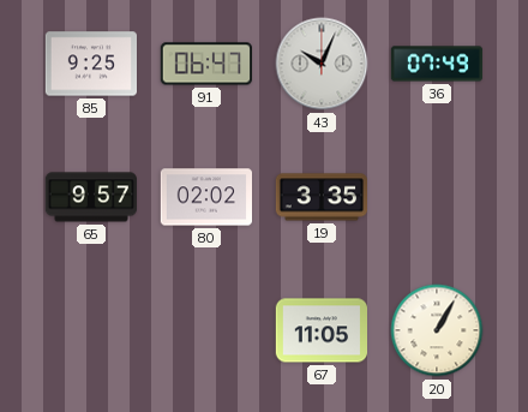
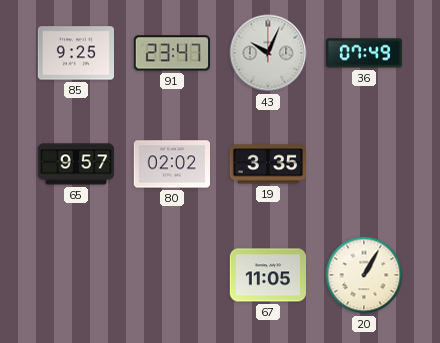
91: 06:47 -> 23:47
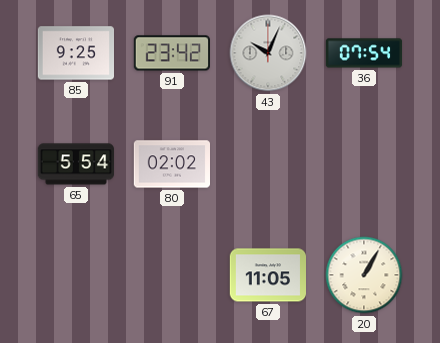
91: 23:47 -> 23:42
36: 07:49 -> 07:54
65: 9:57 -> 5:54
19: 3:35 -> none
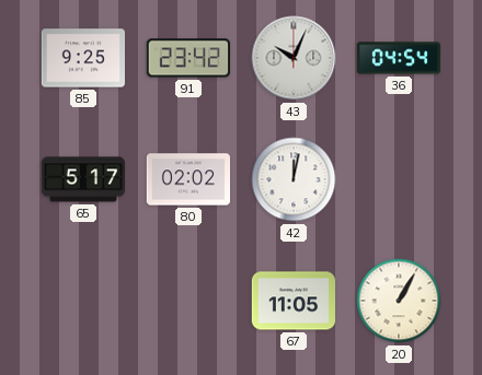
36: 07:54 -> 04:54
65: 5:54 -> 5:17
42: none -> 12:02
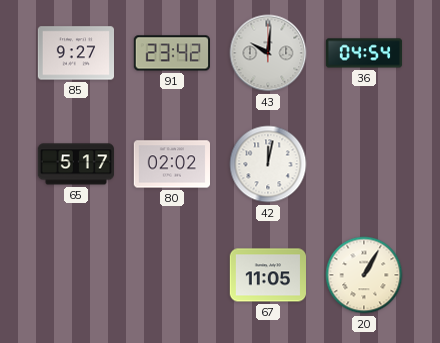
85: 9:25 -> 9:27
43: 10:04 -> 10:01
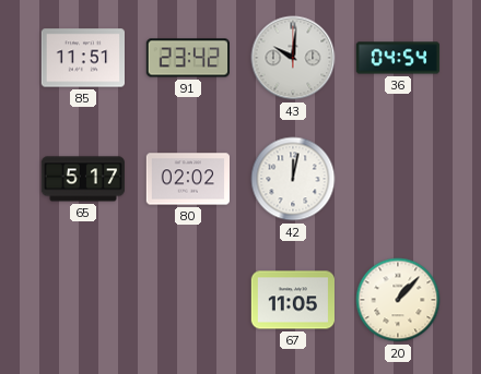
85: 9:27 -> 11:51
20: 1:05 -> 1:07
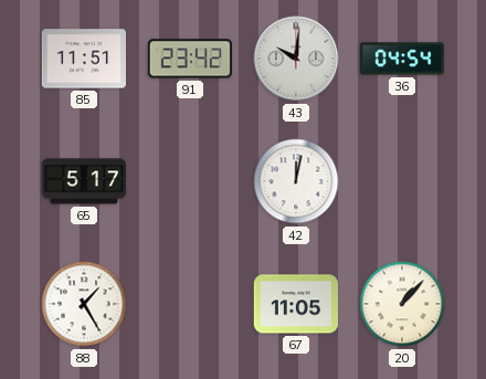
80: 02:02 -> none
88: none -> 1:25
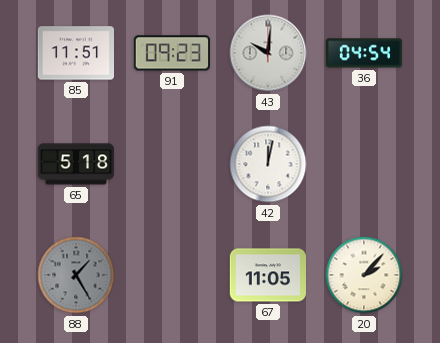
91: 23:42 -> 09:23
65: 5:17 -> 5:18
88 dial: white -> grey
20: 1:07 -> 2:07
